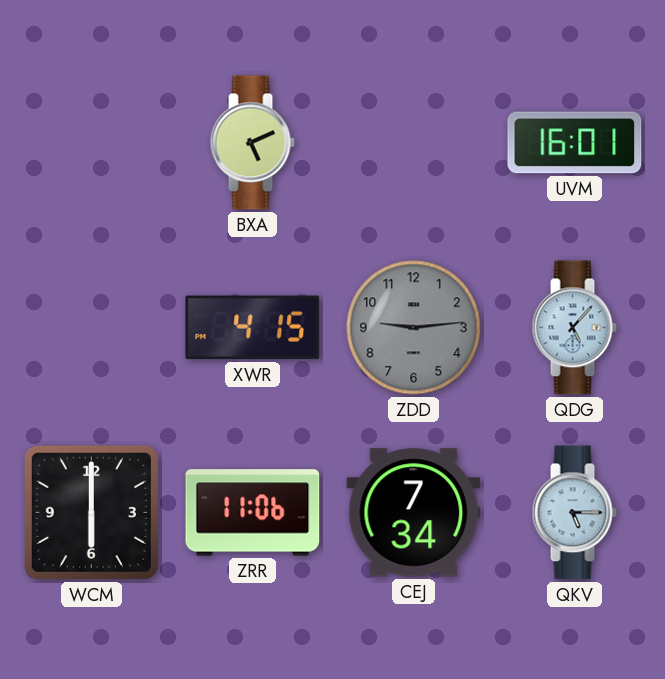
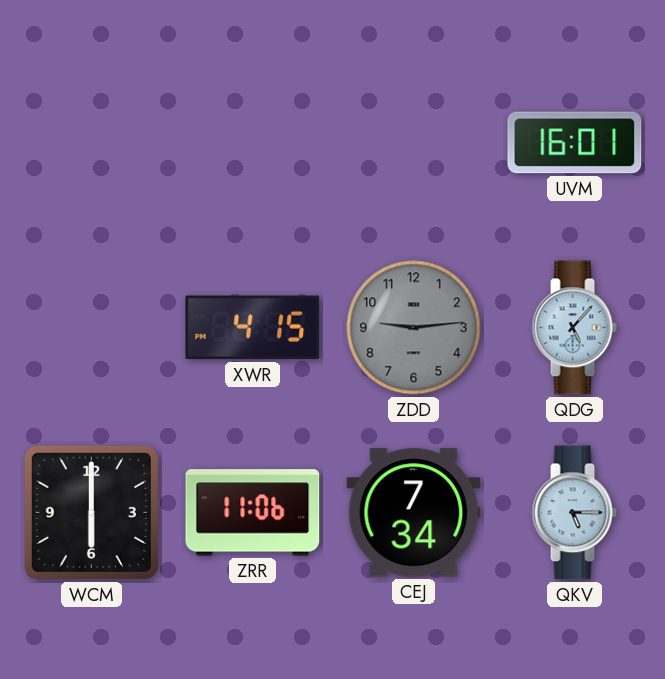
BXA: 5:11 -> none
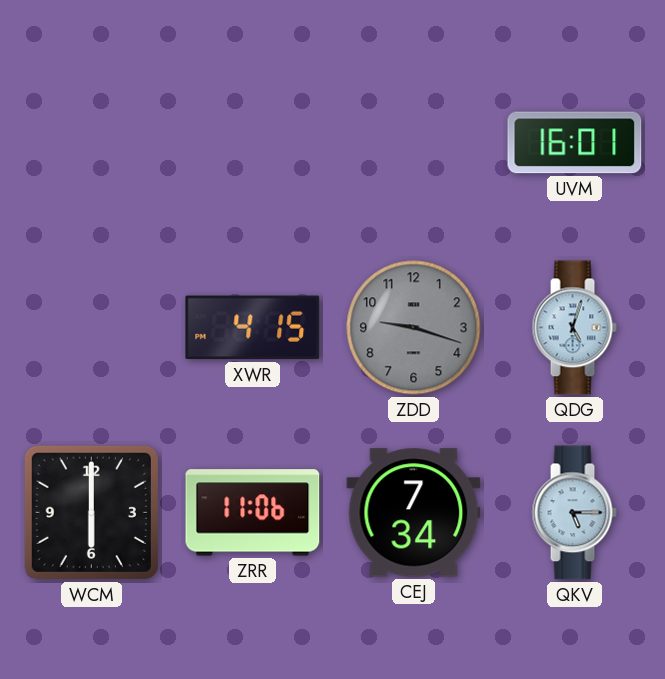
ZDD: 9:14 -> 9:18
QDG: 5:07 -> 5:03
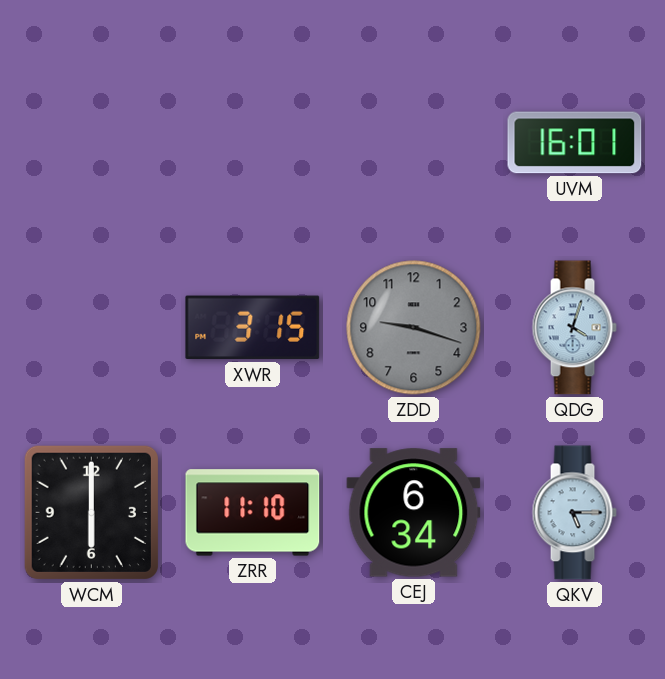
XWR: 4:15 -> 3:15
QDG: 5:03 -> 4:03
ZRR: 11:06 -> 11:10
CEJ: 7:34 -> 6:34
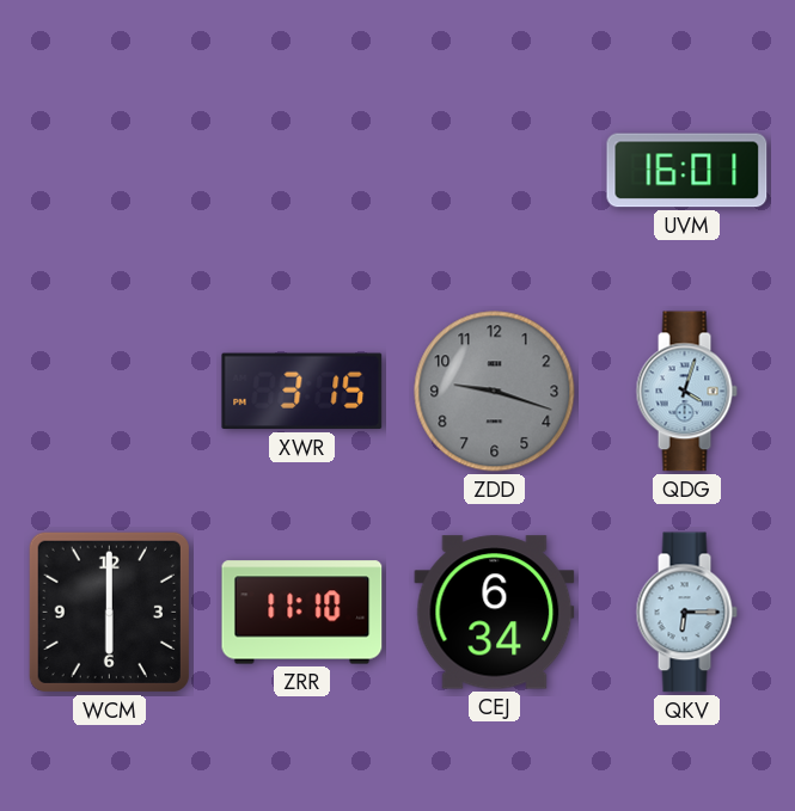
QKV: 5:15 -> 6:15
